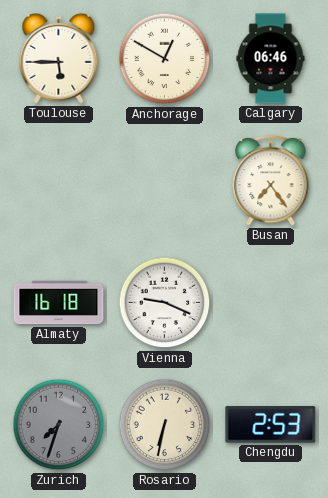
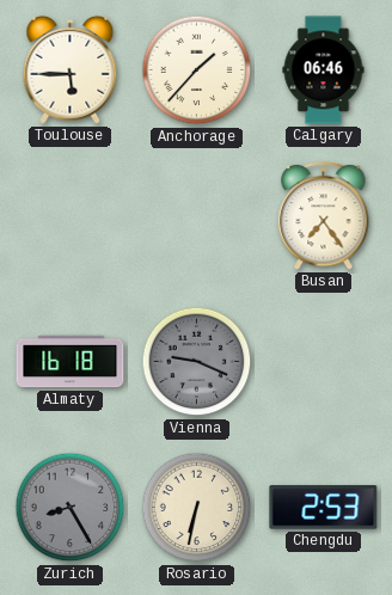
Anchorage: 12:50 -> 1:37
Vienna dial: white -> grey
Zurich: 7:33 -> 8:25
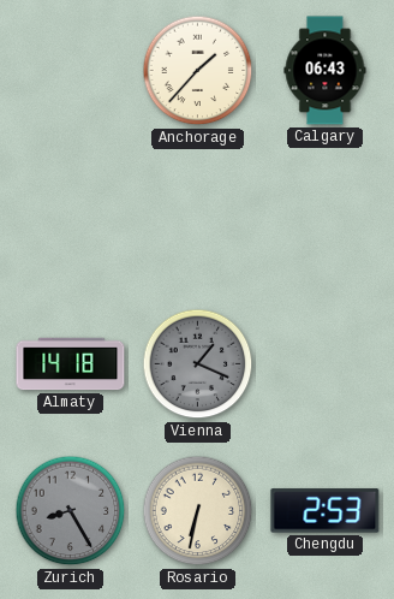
Toulouse: 5:45 -> none
Calgary: 06:46 -> 06:43
Busan: 7:24 -> none
Almaty: 16:18 -> 14:18
Vienna: 9:19 -> 1:19
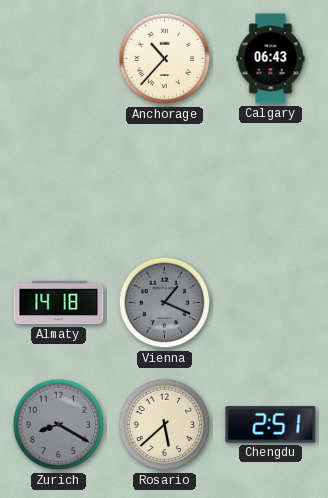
Anchorage: 1:37 -> 10:37
Zurich: 8:25 -> 8:20
Rosario: 6:32 -> 5:38
Chengdu: 2:53 -> 2:51
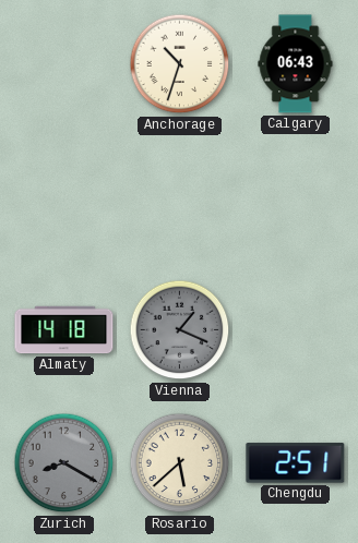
Anchorage: 10:37 -> 10:33
